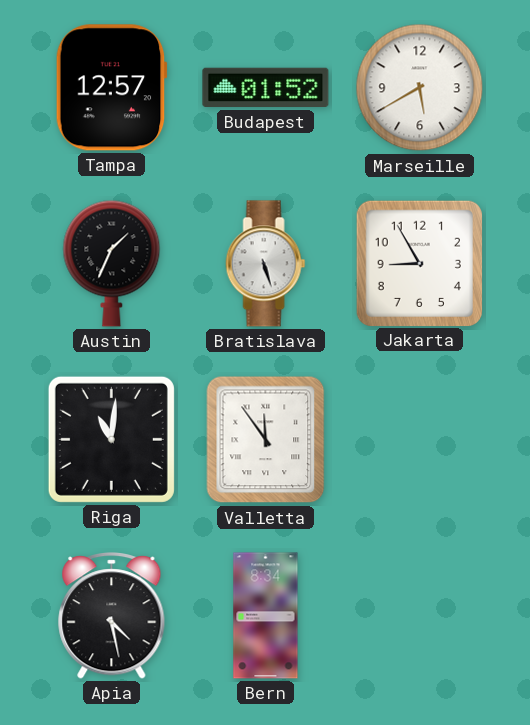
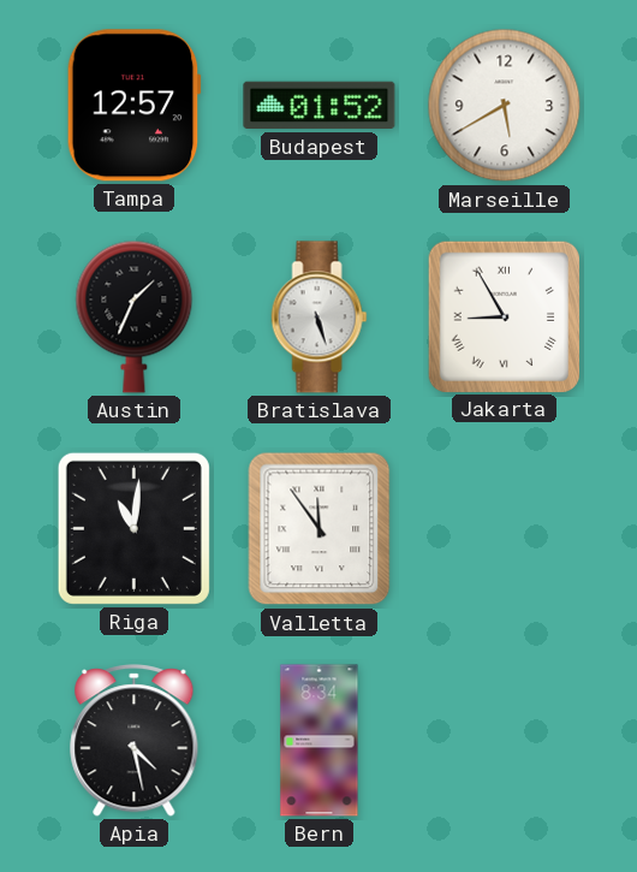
Jakarta numerals: Arabic -> Roman
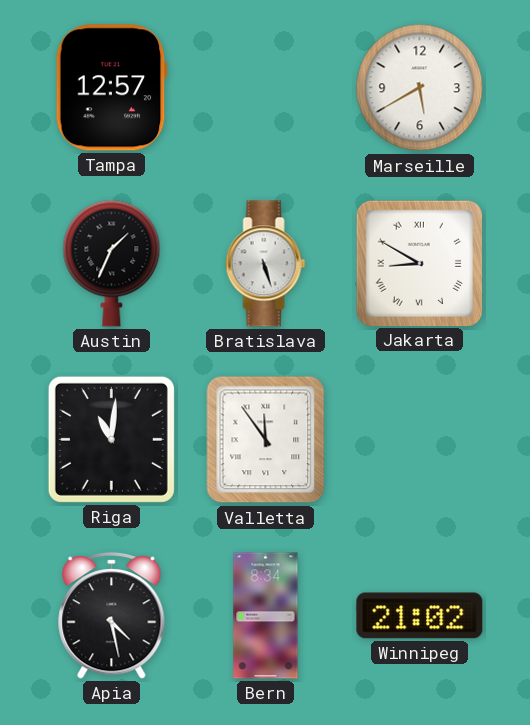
Budapest: 01:52 -> none
Jakarta: 8:55 -> 8:50
Winnipeg: none -> 21:02
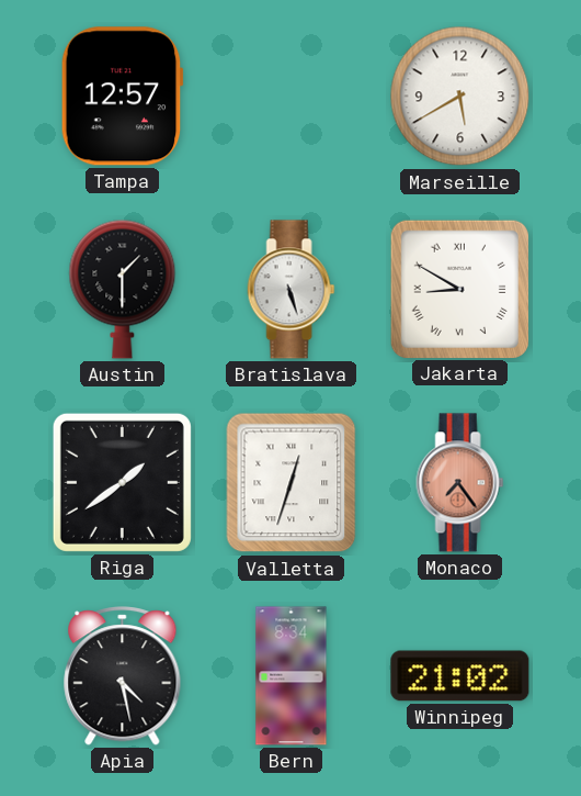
Austin: 1:34 -> 1:30
Riga: 11:01 -> 1:39
Valletta: 11:54 -> 12:33
Monaco: none -> 7:24
